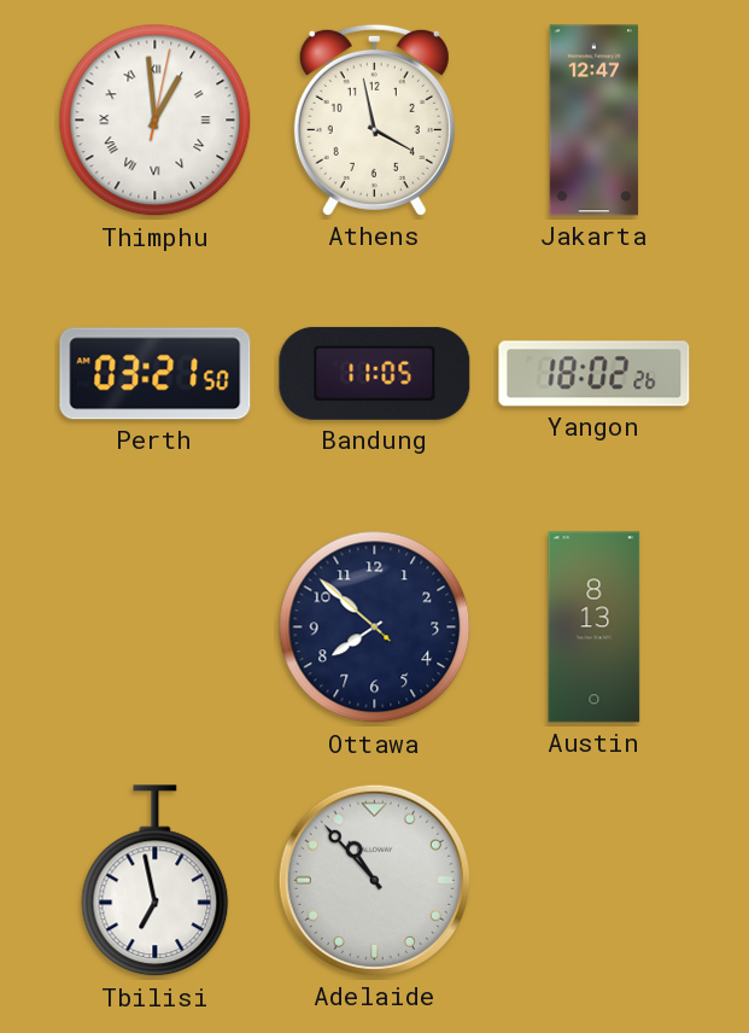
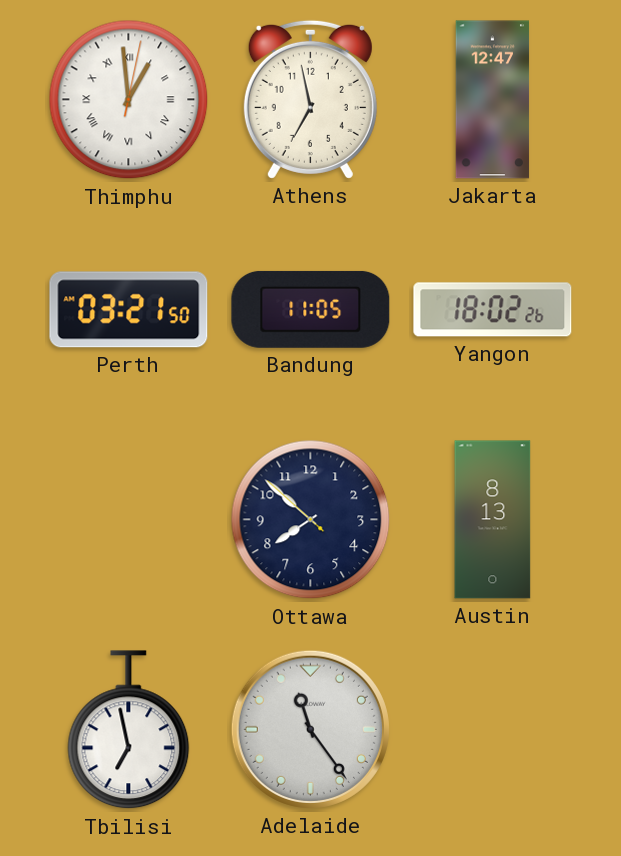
Athens: 3:58 -> 6:58
Adelaide: 10:53 -> 11:24
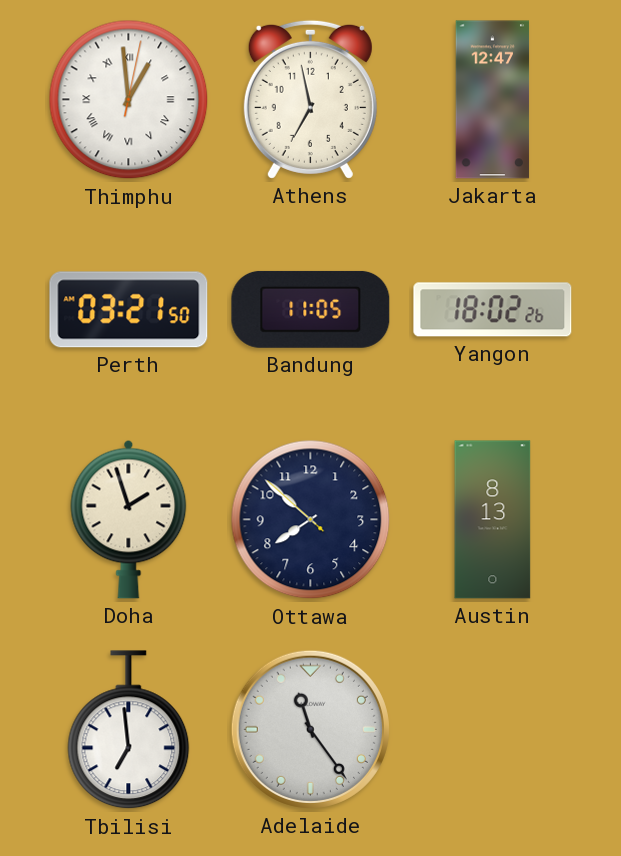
Doha: none -> 1:57
Tbilisi: 6:58 -> 6:59
